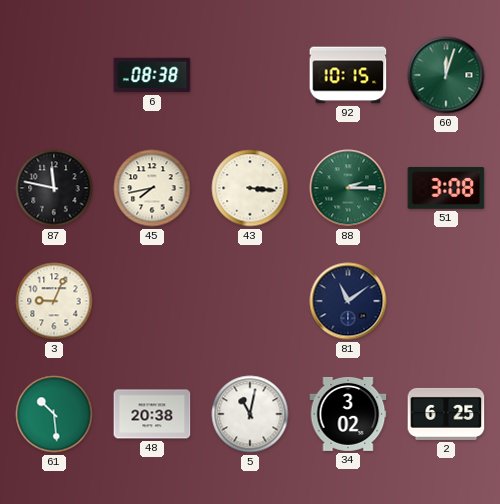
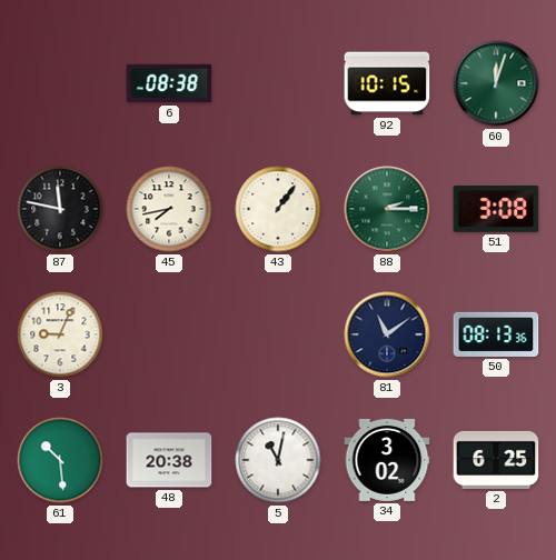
43: 3:16 -> 1:06
50: none -> 08:13
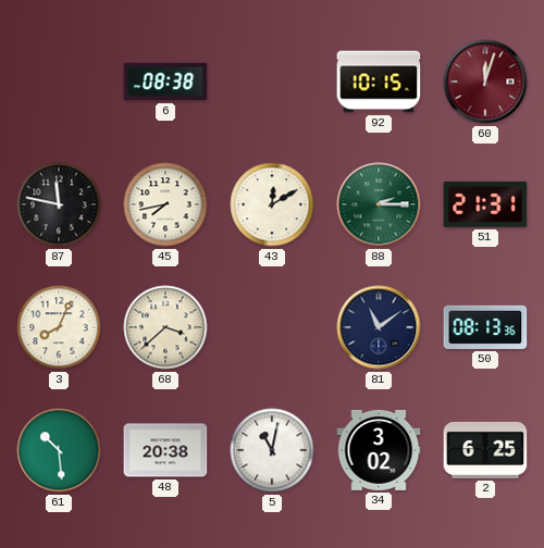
60 dial: green -> burgundy
43: 1:06 -> 12:10
51: 3:08 -> 21:31
3: 9:04 -> 8:04
68: none -> 3:38
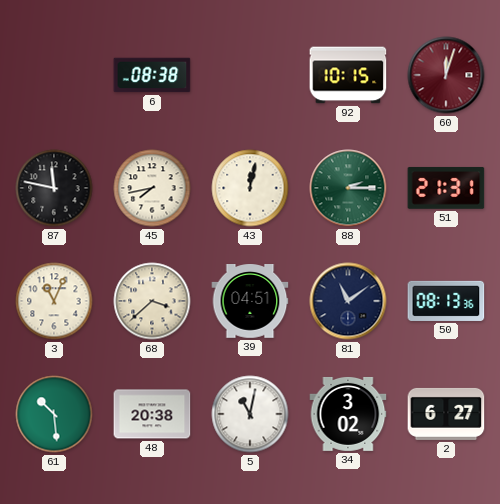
43: 12:10 -> 12:02
3: 8:04 -> 11:04
39: none -> 04:51
2: 6:25 -> 6:27
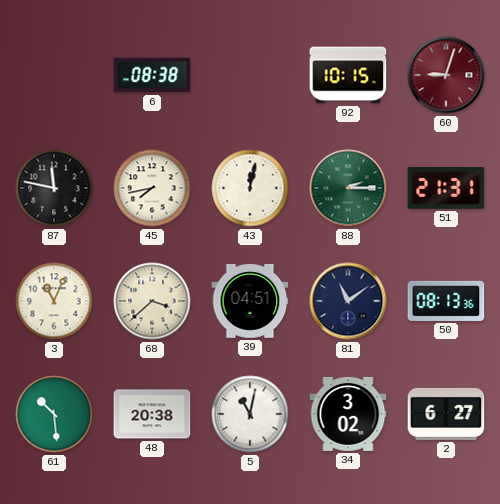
60: 12:03 -> 9:03
